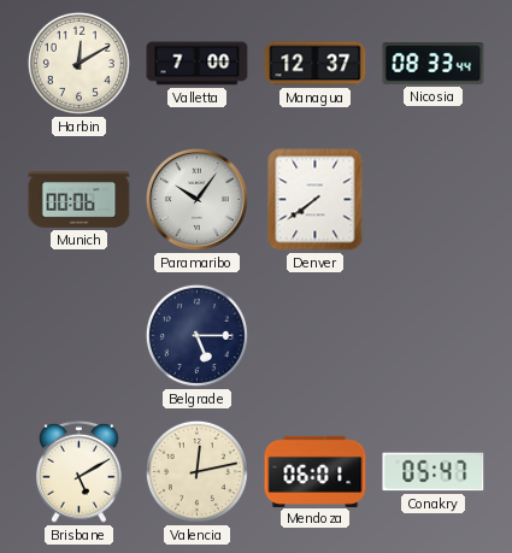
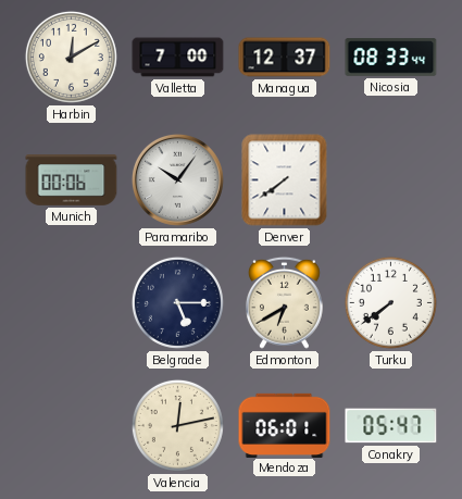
Edmonton: none -> 6:40
Turku: none -> 7:39
Brisbane: 5:10 -> none
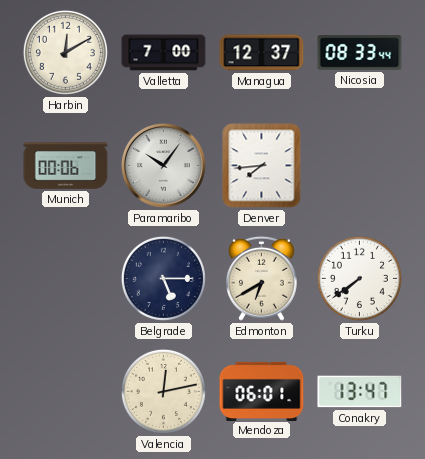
Denver: 7:39 -> 7:44
Conakry: 05:47 -> 13:47
